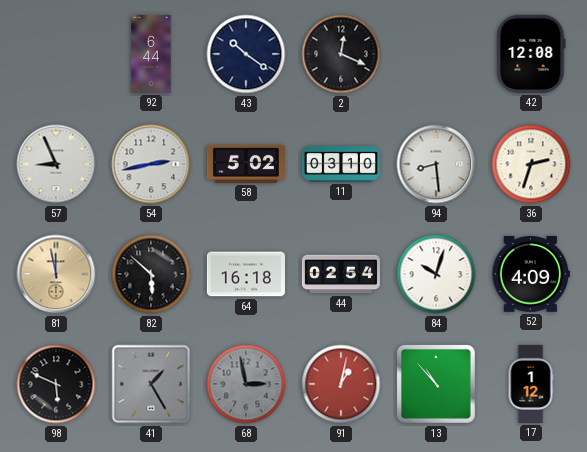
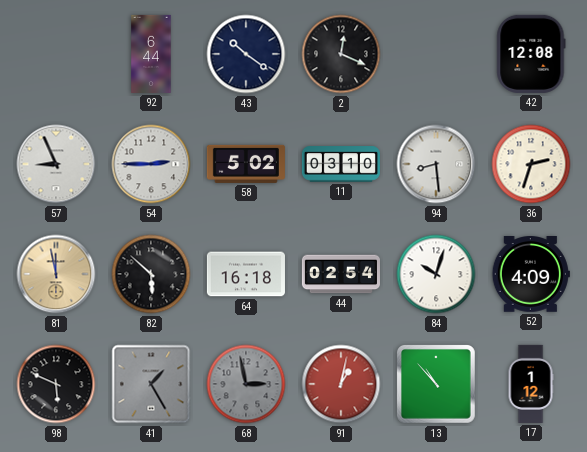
54: 2:43 -> 2:45
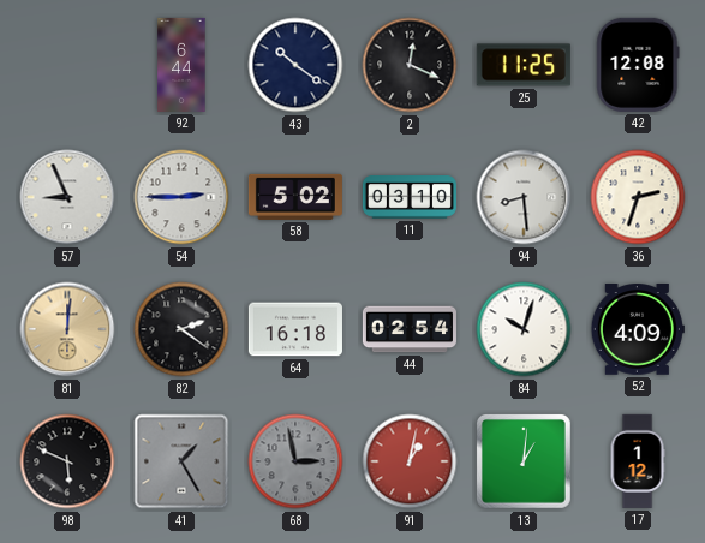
25: none -> 11:25
81: 11:58 -> 12:01
82: 5:52 -> 2:21
13: 10:53 -> 1:01
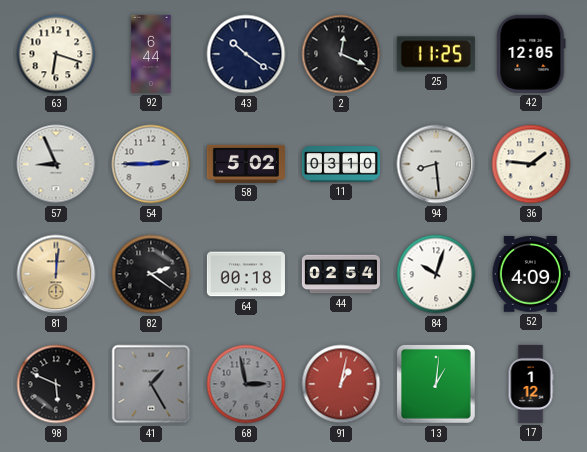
63: none -> 6:18
42: 12:08 -> 12:05
36: 2:33 -> 1:46
64: 16:18 -> 00:18
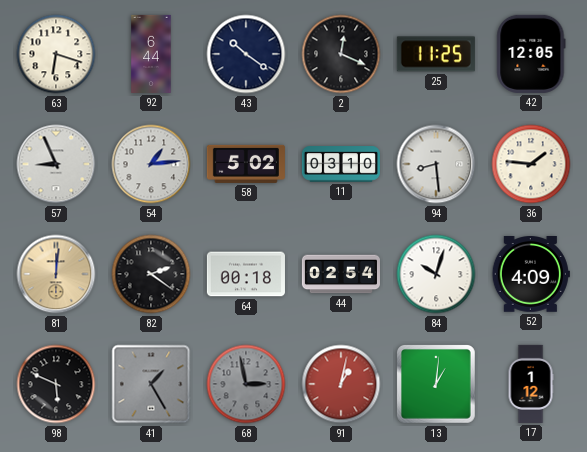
54: 2:45 -> 1:14
